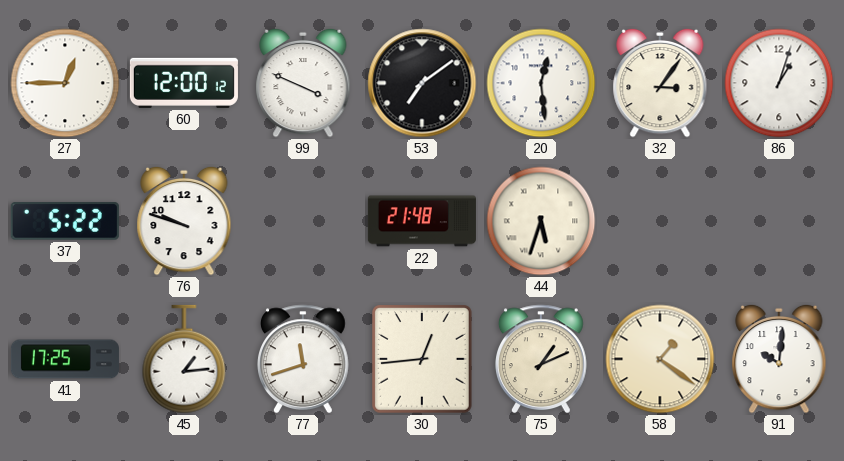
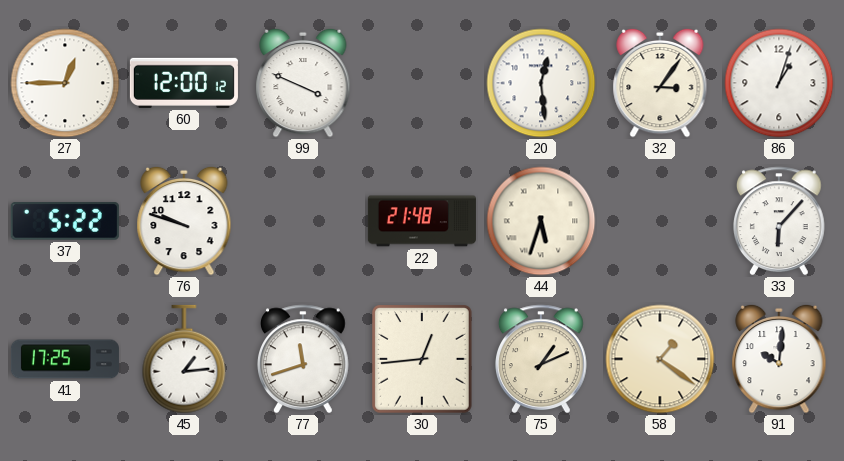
53: 7:09 -> none
33: none -> 6:07
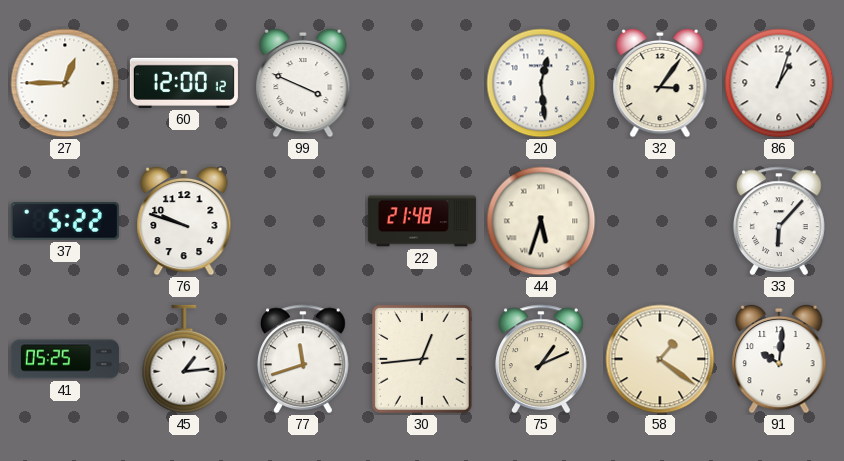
41: 17:25 -> 05:25
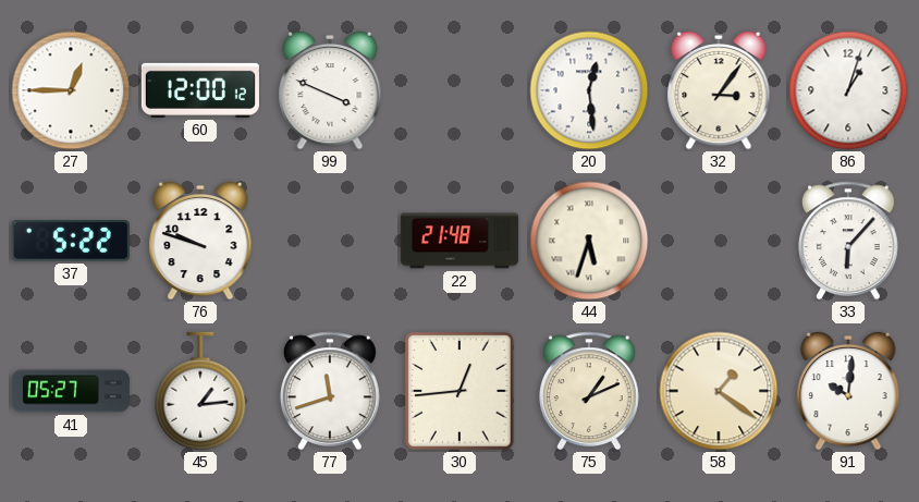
41: 05:25 -> 05:27
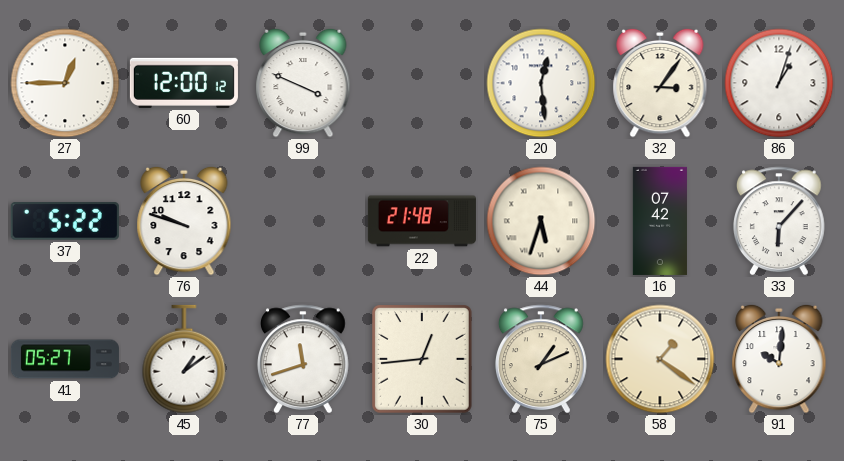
16: none -> 07:42
45: 1:14 -> 1:09
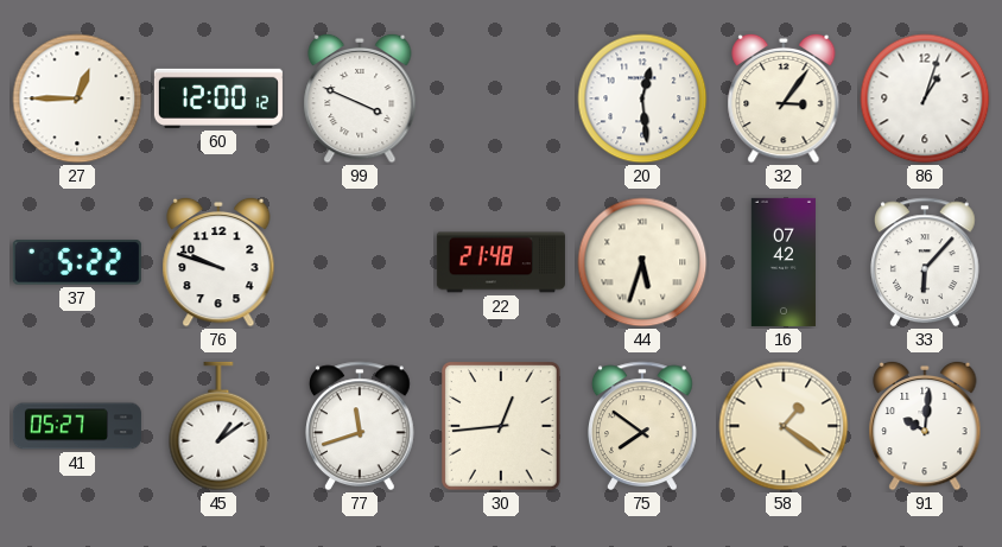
75: 1:11 -> 7:51
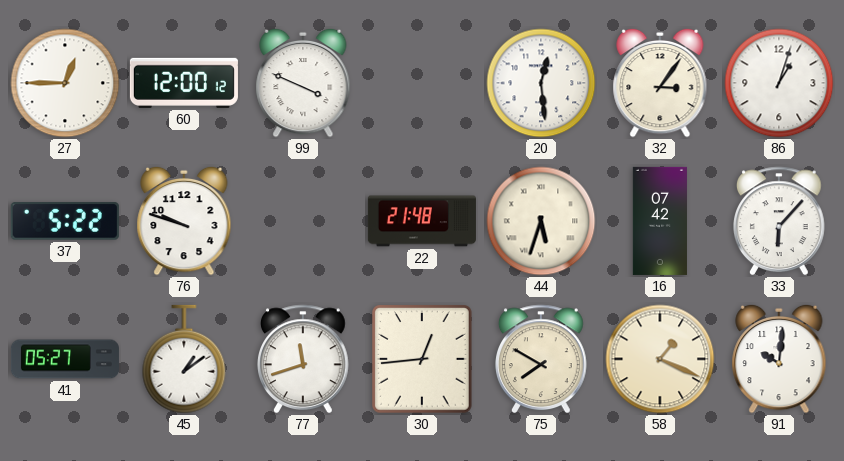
75: 7:51 -> 7:50
58: 1:21 -> 1:19
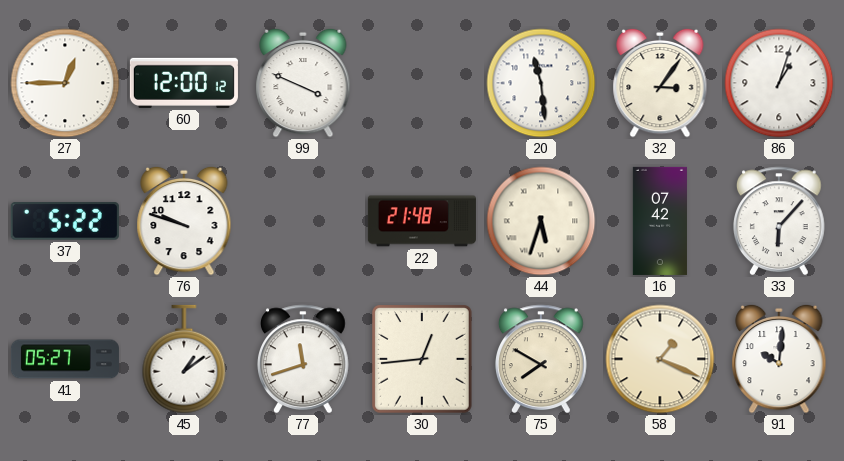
20: 12:29 -> 11:29
